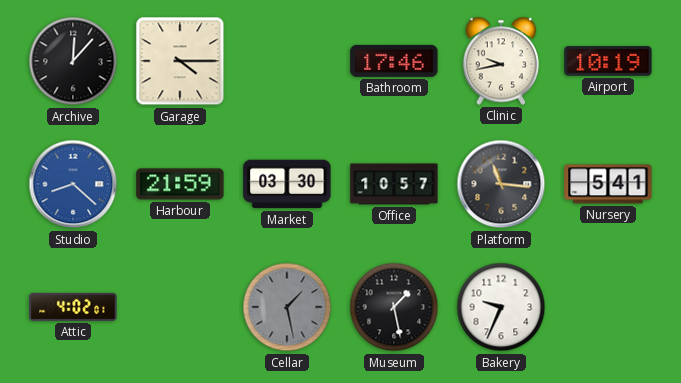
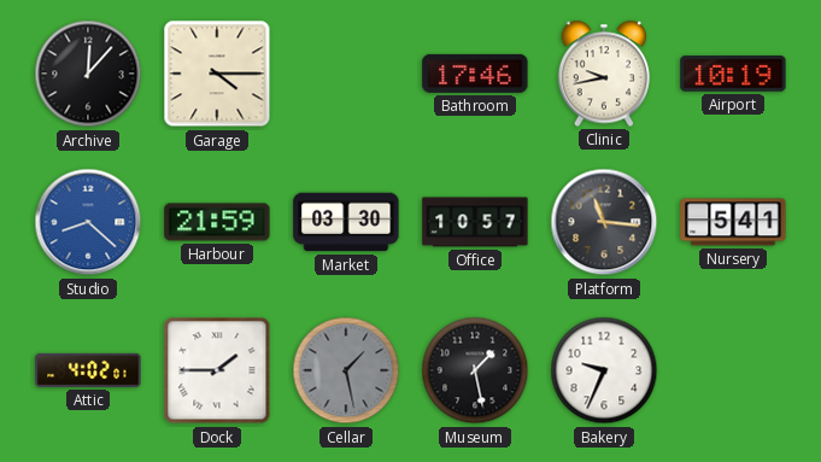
Dock: none -> 1:45
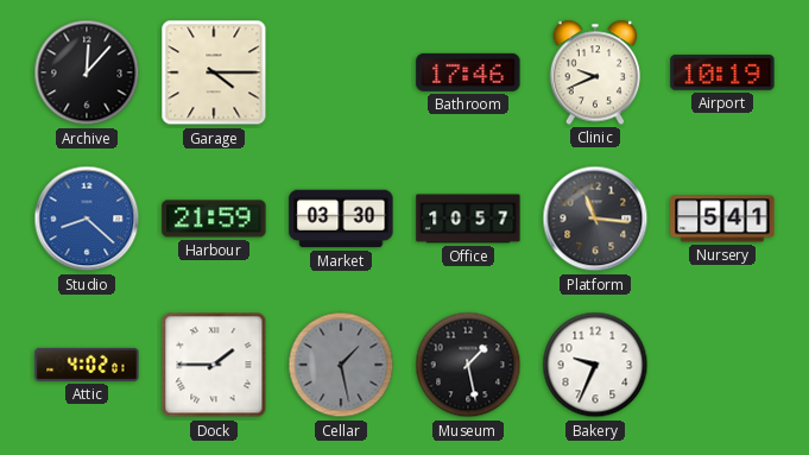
Clinic: 9:43 -> 9:41
